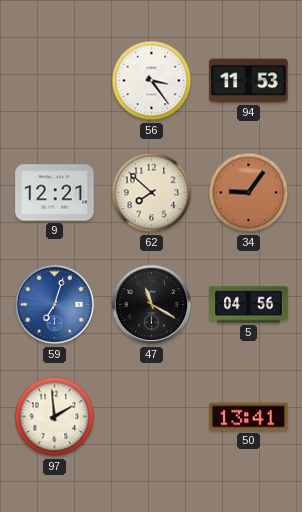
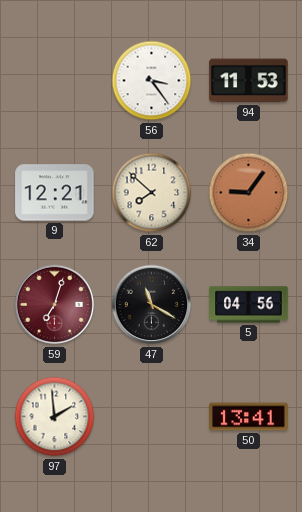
59 dial: blue -> burgundy
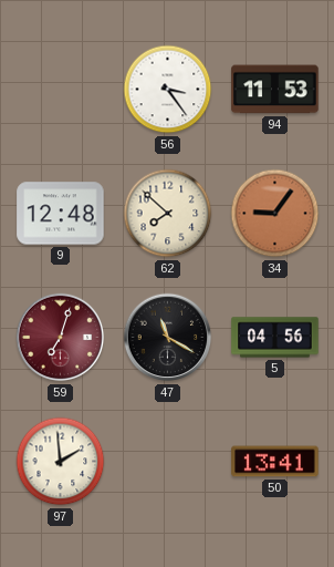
9: 12:21 -> 12:48
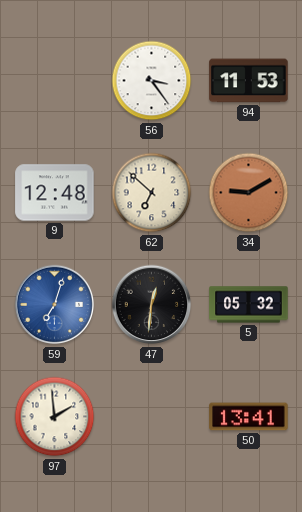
62: 7:52 -> 6:52
34: 9:06 -> 9:10
59 dial: burgundy -> blue
47: 11:20 -> 12:31
5: 04:56 -> 05:32
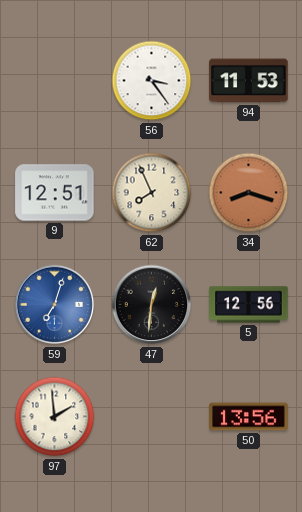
9: 12:48 -> 12:51
62: 6:52 -> 7:56
34: 9:10 -> 8:18
5: 05:32 -> 12:56
50: 13:41 -> 13:56
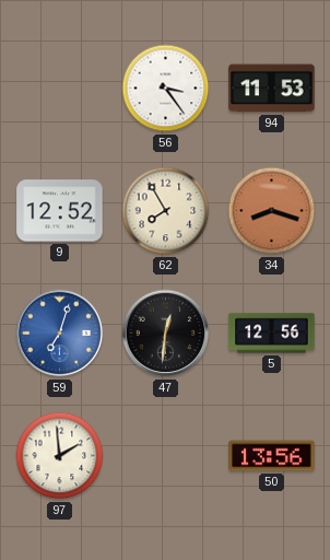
9: 12:51 -> 12:52
62: 7:56 -> 7:55
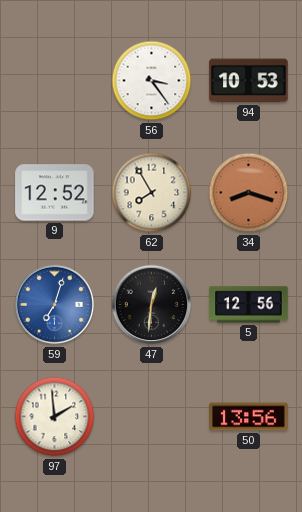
94: 11:53 -> 10:53
